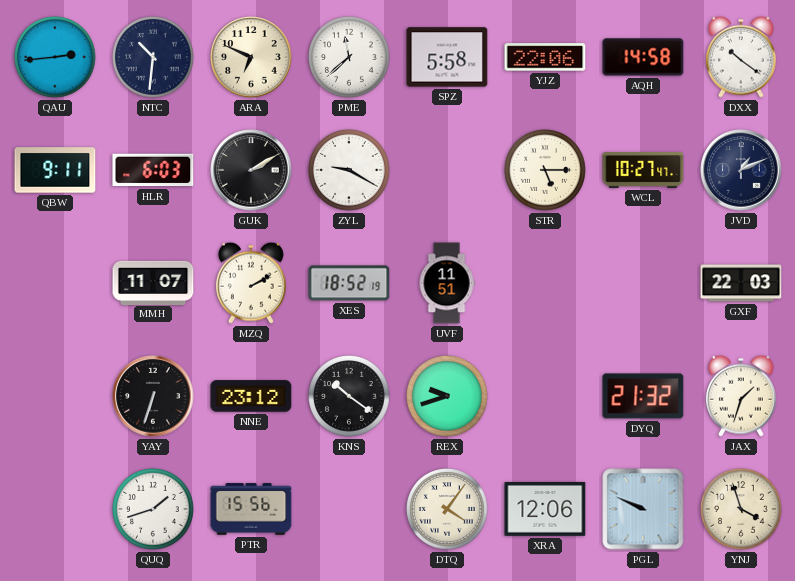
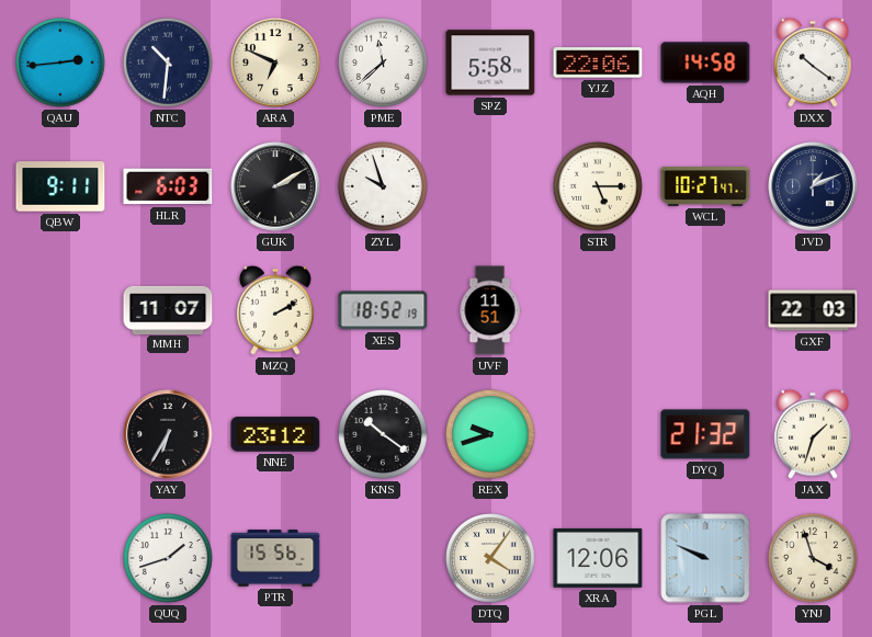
ZYL: 9:20 -> 9:57
YAY: 6:33 -> 6:35
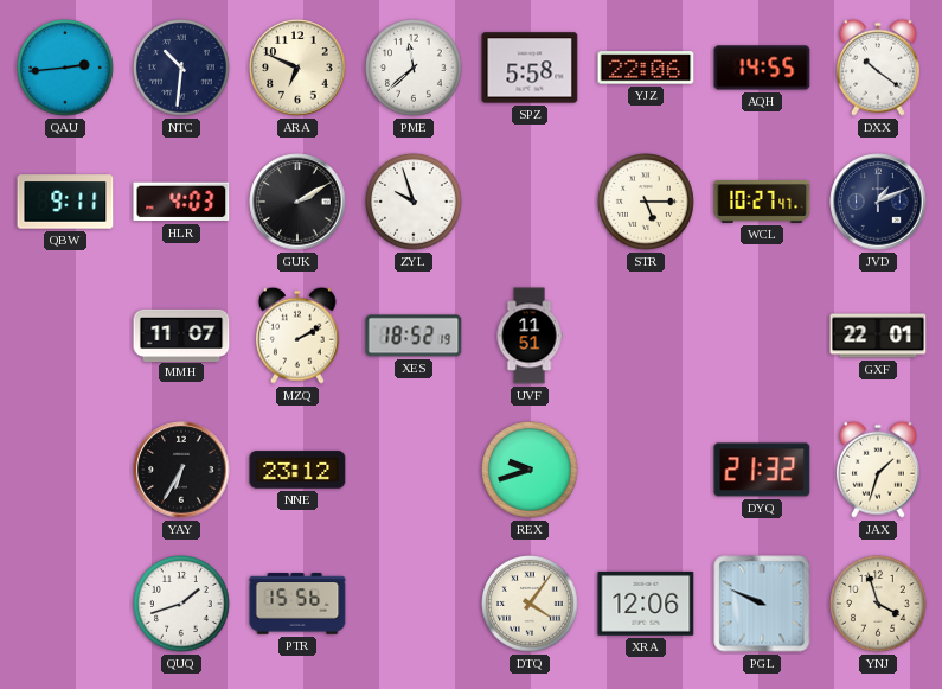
AQH: 14:58 -> 14:55
HLR: 6:03 -> 4:03
GXF: 22:03 -> 22:01
KNS: 10:21 -> none
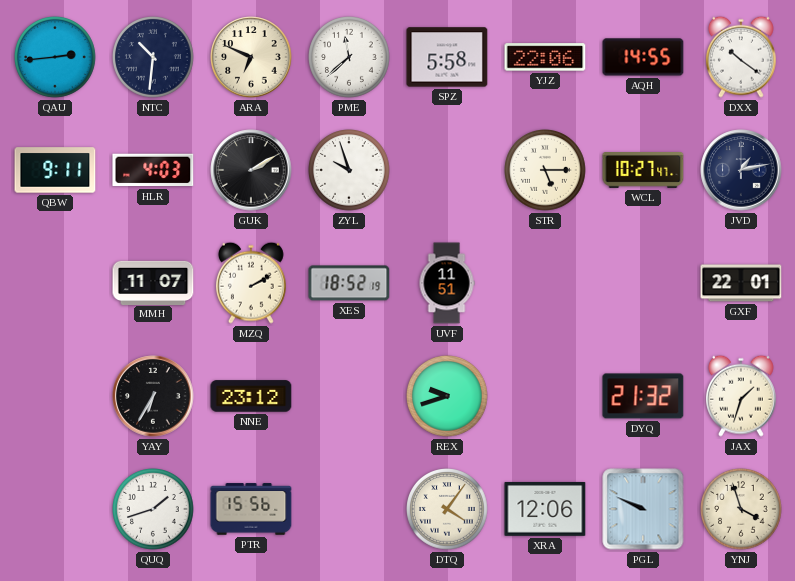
JVD: 1:11 -> 1:13
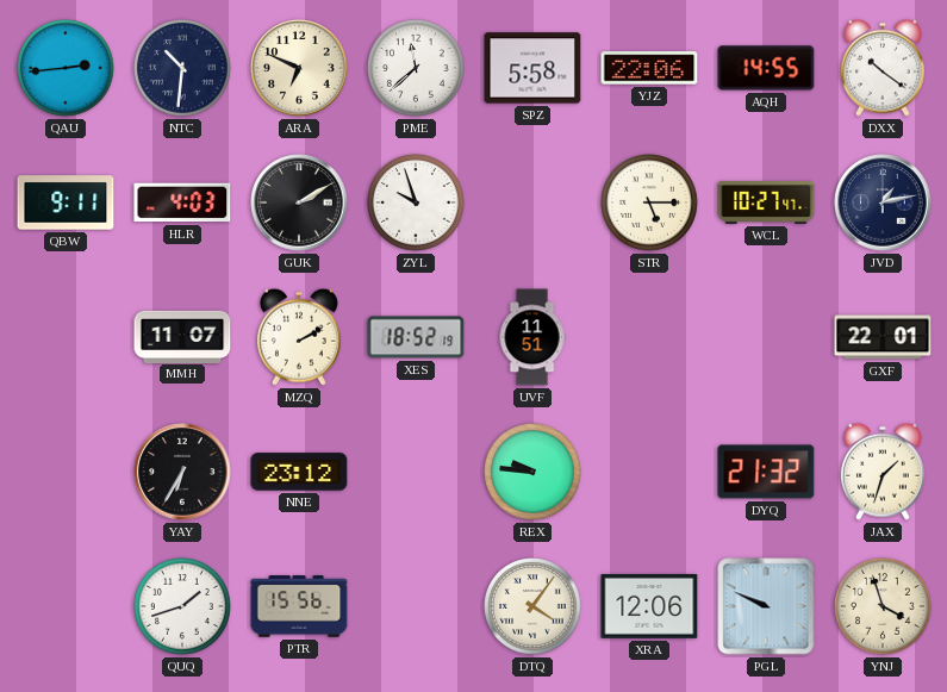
REX: 9:42 -> 9:46
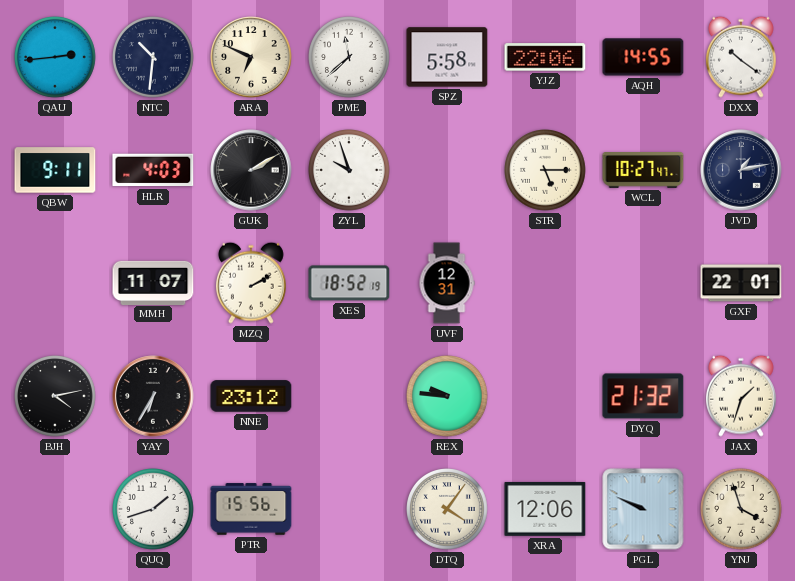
UVF: 11:51 -> 12:31
BJH: none -> 4:13
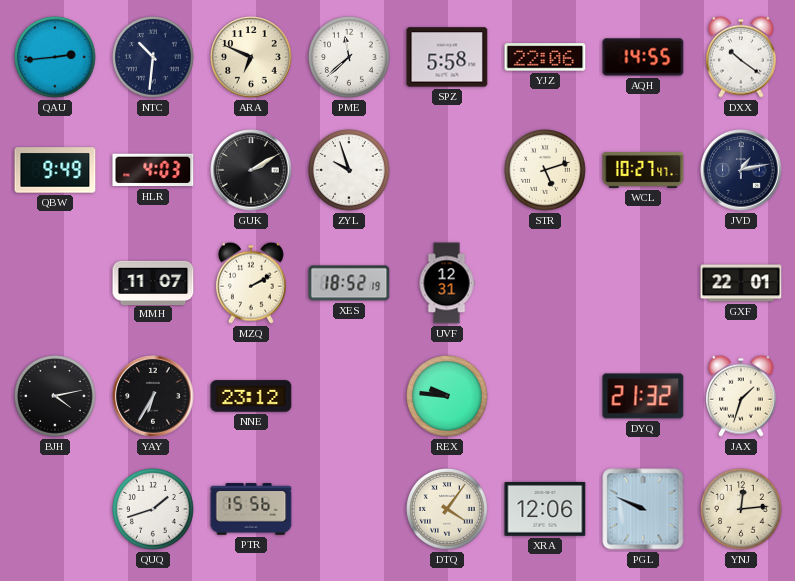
QBW: 9:11 -> 9:49
STR: 5:15 -> 5:12
YNJ: 3:57 -> 12:14
